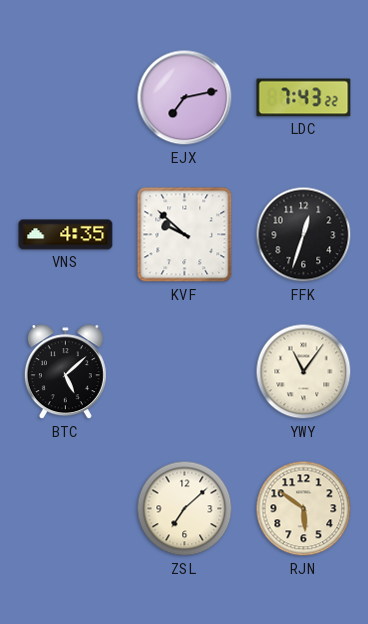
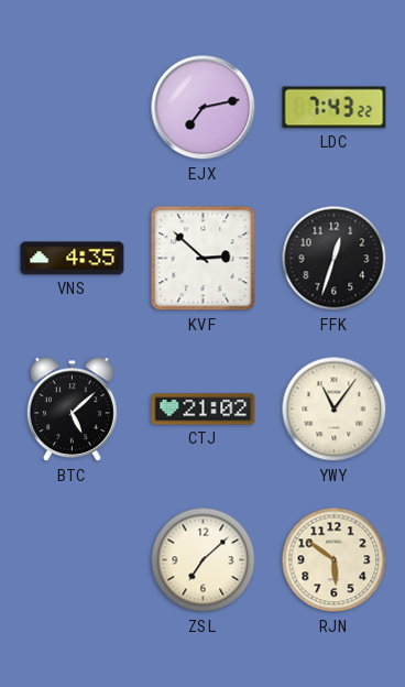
KVF: 9:52 -> 2:52
CTJ: none -> 21:02
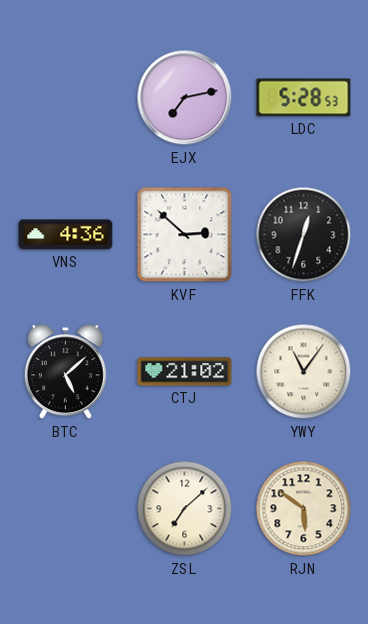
LDC: 7:43 -> 5:28
VNS: 4:35 -> 4:36
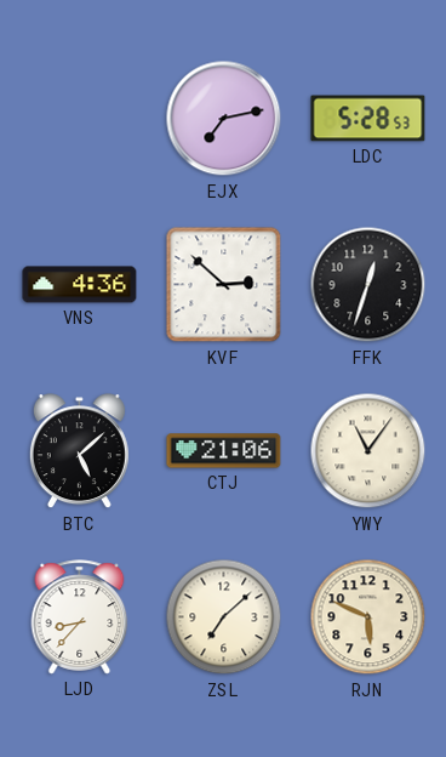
CTJ: 21:02 -> 21:06
LJD: none -> 8:37
RJN: 5:51 -> 5:49
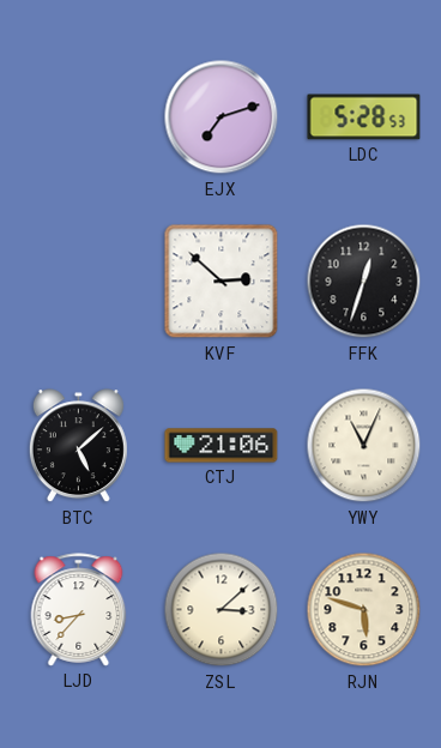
EJX: 7:13 -> 7:12
VNS: 4:36 -> none
YWY: 11:06 -> 11:04
ZSL: 7:08 -> 3:08
RJN: 5:49 -> 5:48
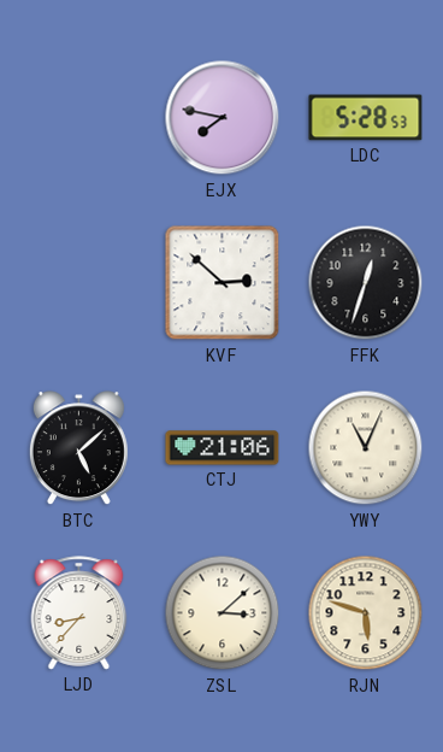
EJX: 7:12 -> 7:47
